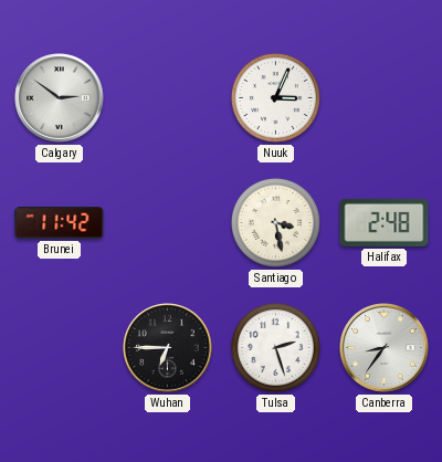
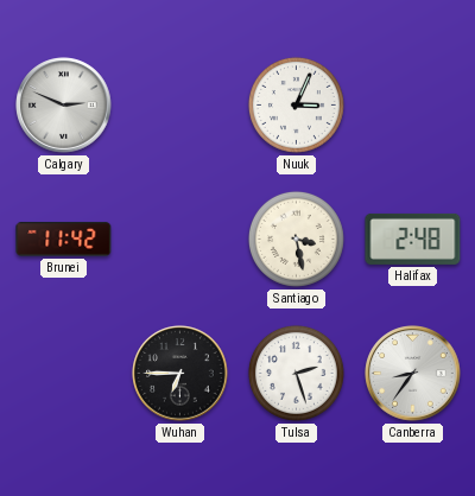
Calgary: 2:51 -> 2:49
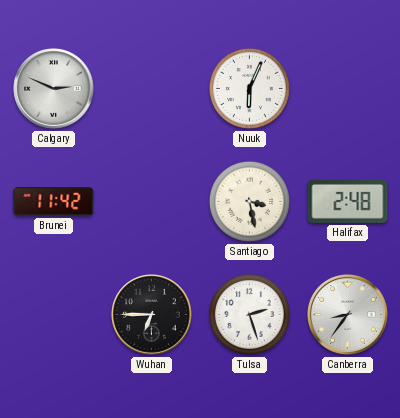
Nuuk: 3:04 -> 6:04
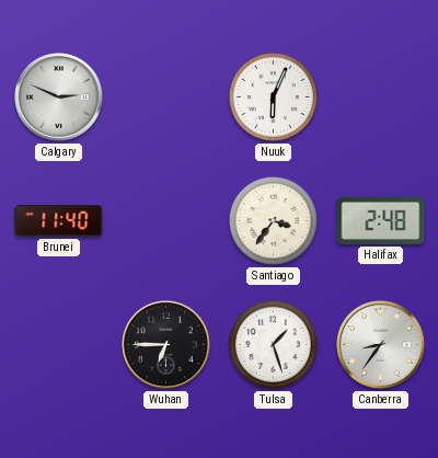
Brunei: 11:42 -> 11:40
Santiago: 3:28 -> 3:36
Tulsa: 2:27 -> 1:27
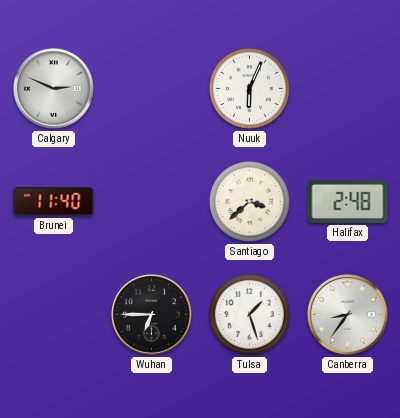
Santiago: 3:36 -> 3:38
